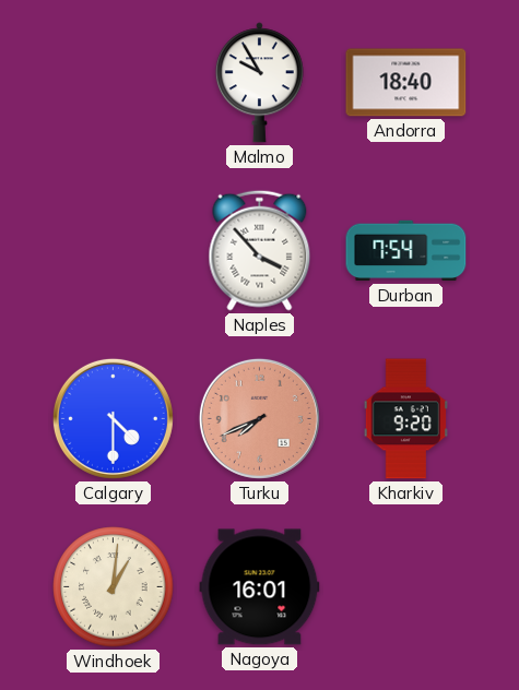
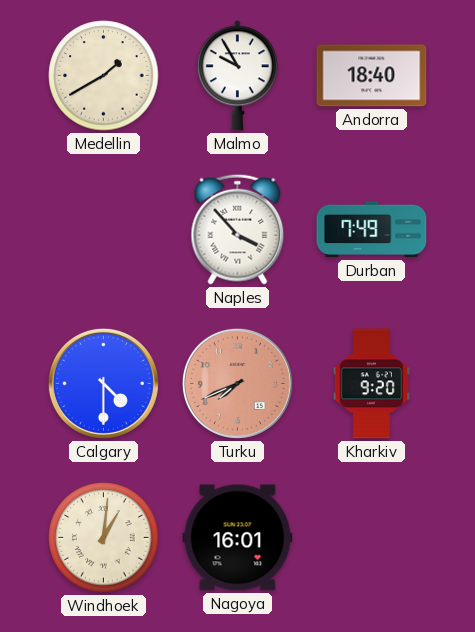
Medellin: none -> 1:40
Durban: 7:54 -> 7:49
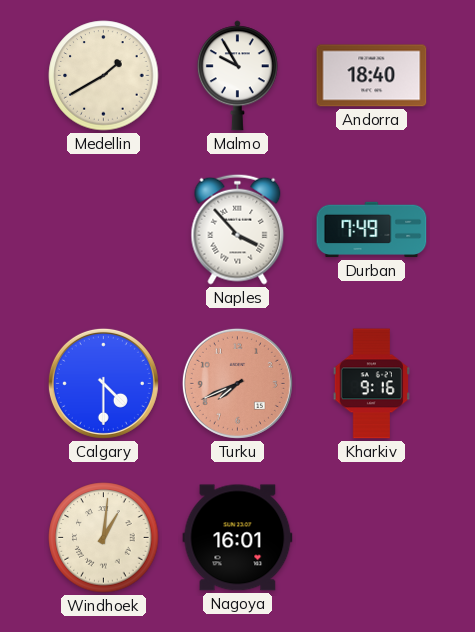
Kharkiv: 9:20 -> 9:16
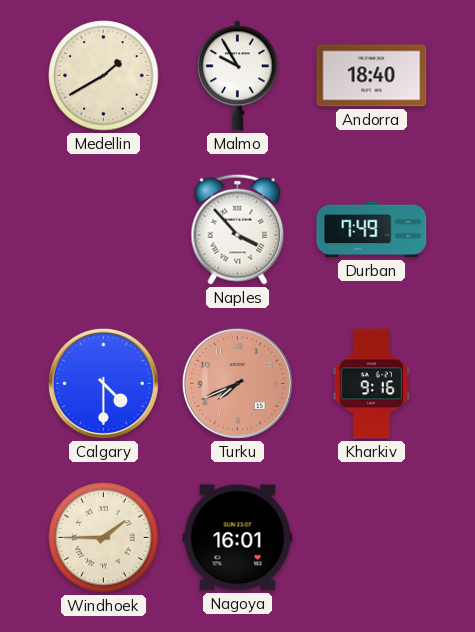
Windhoek: 1:01 -> 1:45
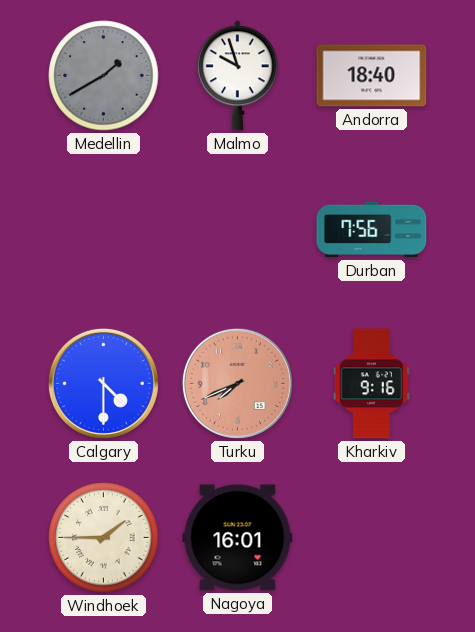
Medellin dial: cream -> grey
Malmo: 9:55 -> 9:57
Naples: 3:53 -> none
Durban: 7:49 -> 7:56
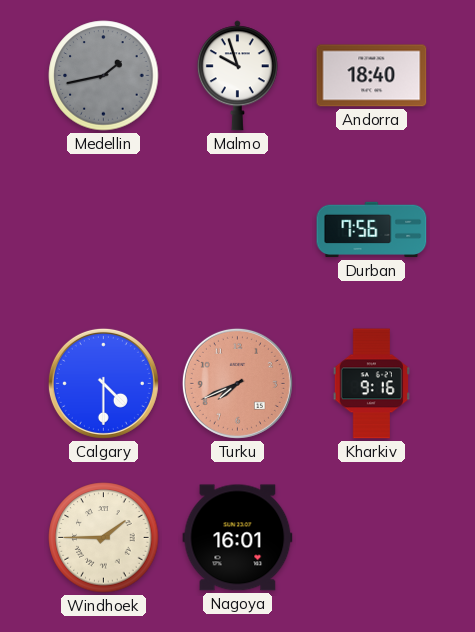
Medellin: 1:40 -> 1:43
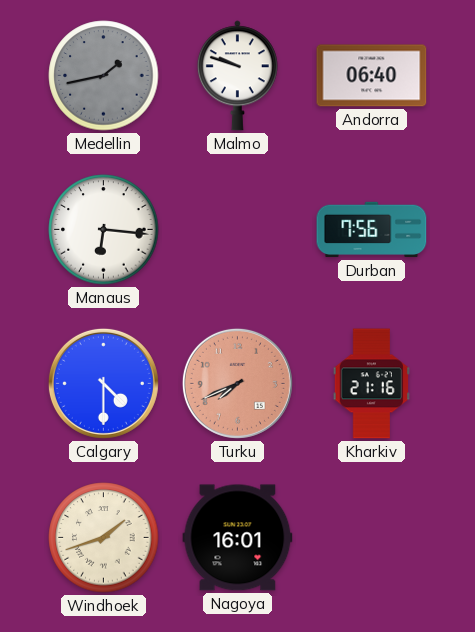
Malmo: 9:57 -> 9:48
Andorra: 18:40 -> 06:40
Manaus: none -> 6:16
Kharkiv: 9:16 -> 21:16
Windhoek: 1:45 -> 1:42
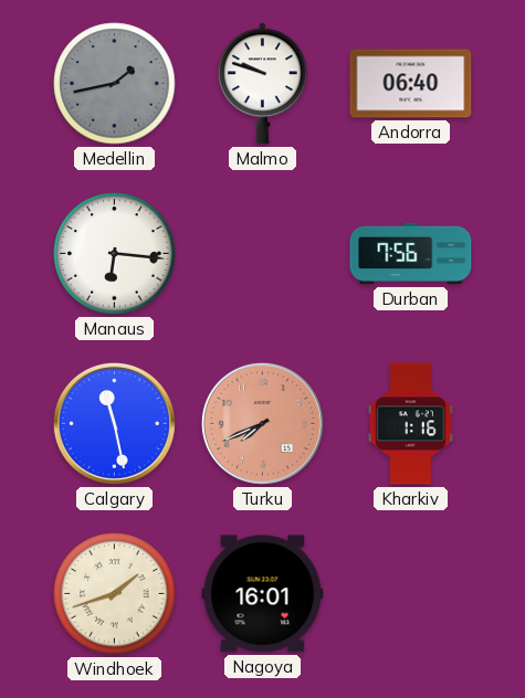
Calgary: 4:30 -> 11:28
Kharkiv: 21:16 -> 1:16
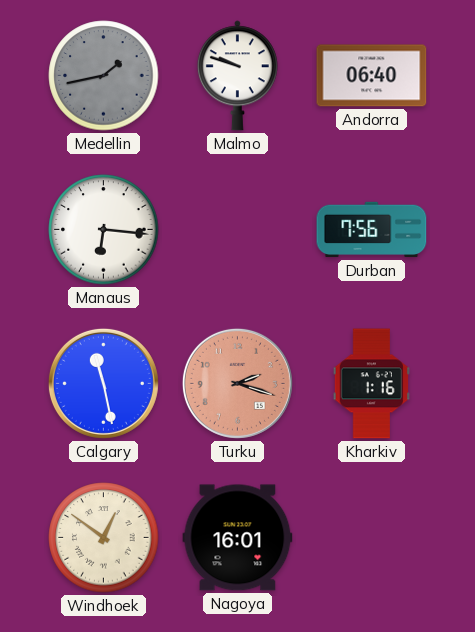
Turku: 7:41 -> 2:18
Windhoek: 1:42 -> 12:51
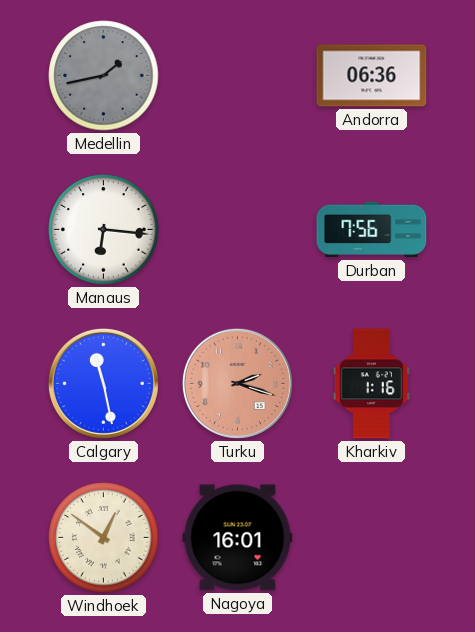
Malmo: 9:48 -> none
Andorra: 06:40 -> 06:36
